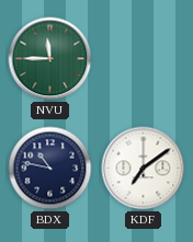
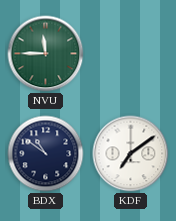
BDX: 10:47 -> 10:51
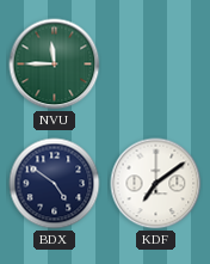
BDX: 10:51 -> 4:51
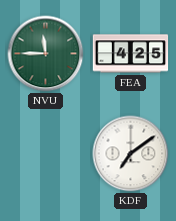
FEA: none -> 4:25
BDX: 4:51 -> none
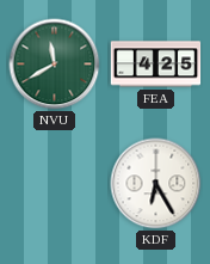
NVU: 11:45 -> 11:40
KDF: 7:09 -> 6:25
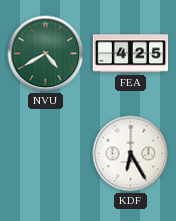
NVU: 11:40 -> 4:40
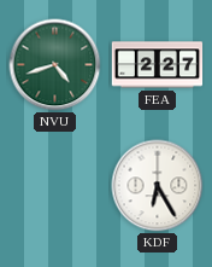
NVU: 4:40 -> 4:42
FEA: 4:25 -> 2:27
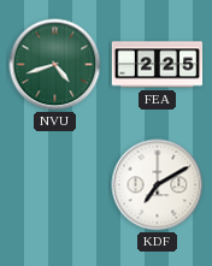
FEA: 2:27 -> 2:25
KDF: 6:25 -> 7:10
